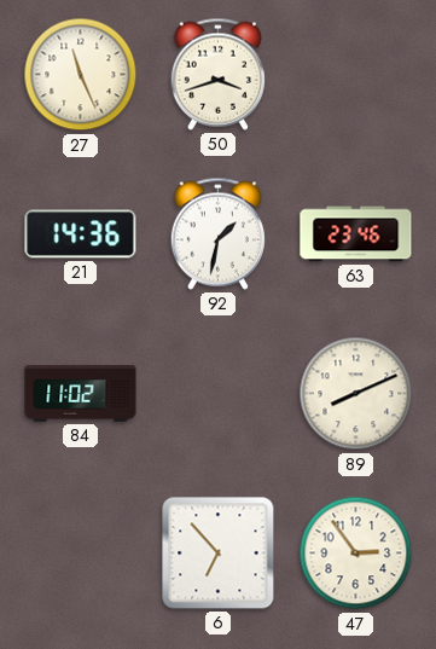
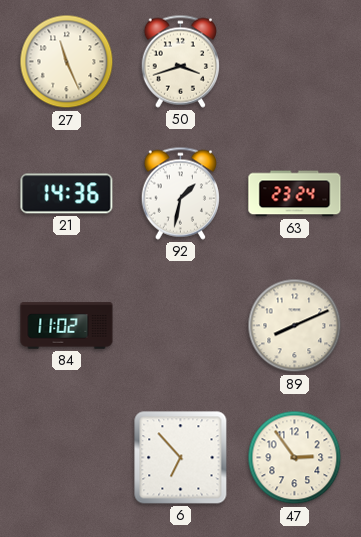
63: 23:46 -> 23:24
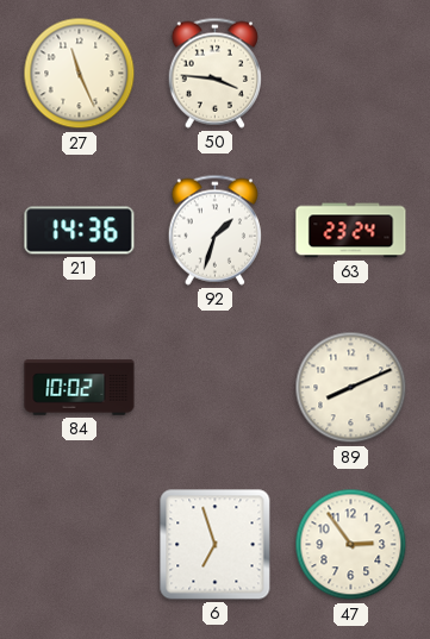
50: 3:42 -> 3:46
92: 1:32 -> 1:33
84: 11:02 -> 10:02
6: 6:53 -> 6:57
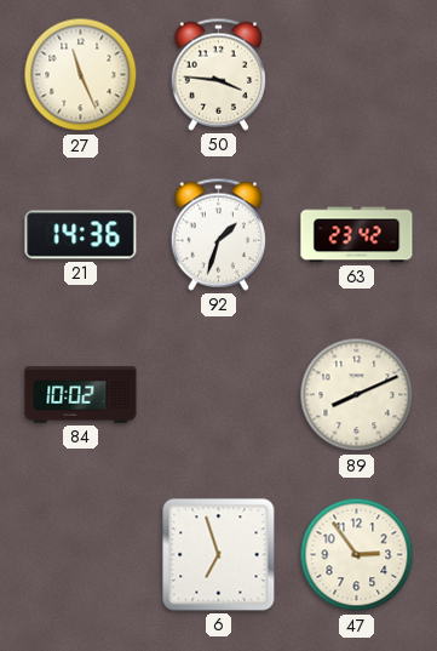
63: 23:24 -> 23:42
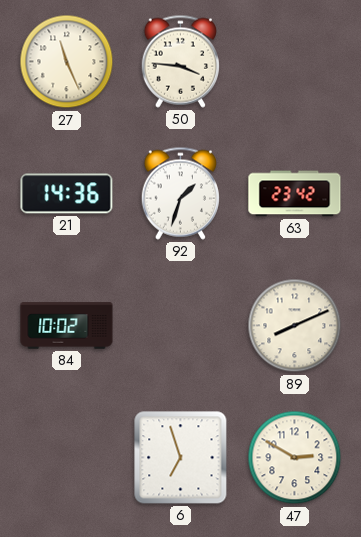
47: 2:54 -> 2:50
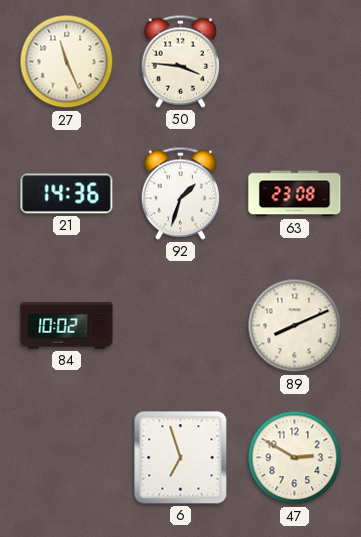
63: 23:42 -> 23:08
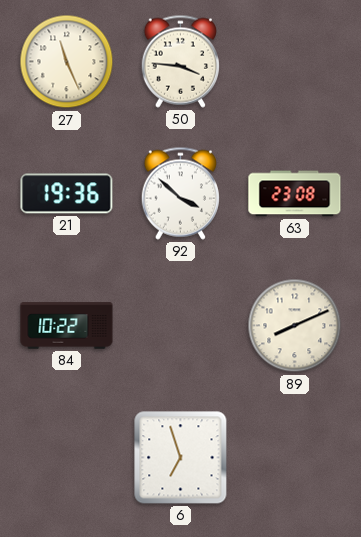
21: 14:36 -> 19:36
92: 1:33 -> 3:52
84: 10:02 -> 10:22
47: 2:50 -> none
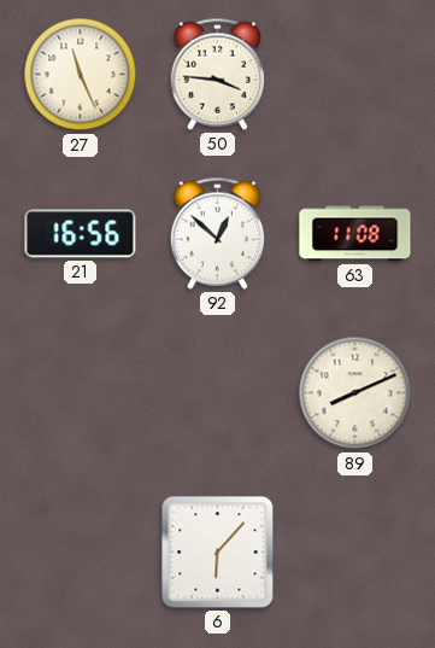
21: 19:36 -> 16:56
92: 3:52 -> 12:52
63: 23:08 -> 11:08
84: 10:22 -> none
6: 6:57 -> 6:07
